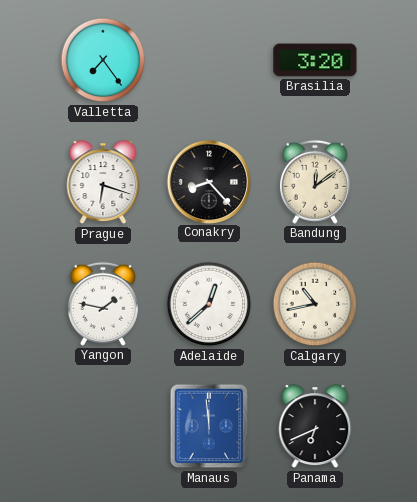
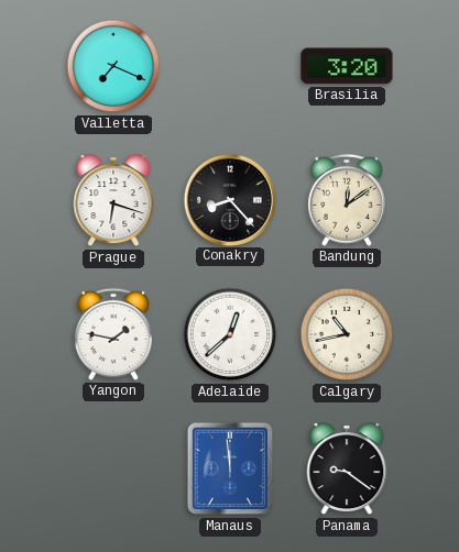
Valletta: 7:24 -> 7:19
Panama: 6:41 -> 9:21
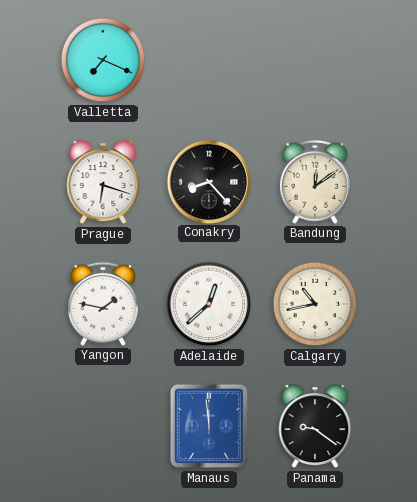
Brasilia: 3:20 -> none
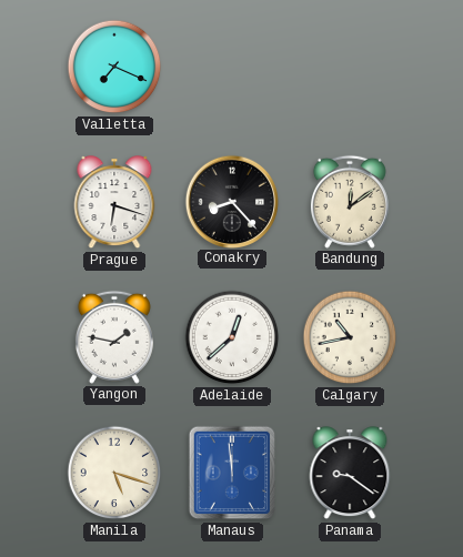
Manila: none -> 5:18
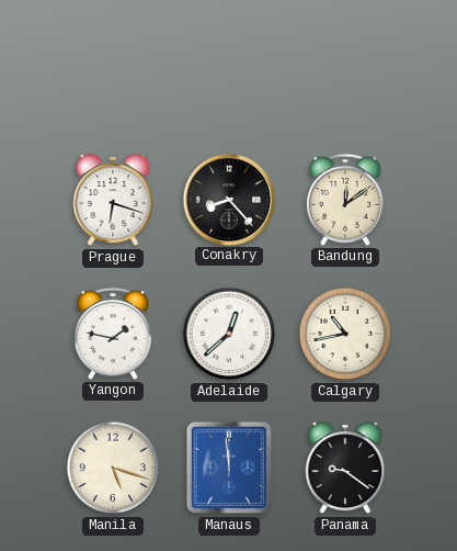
Valletta: 7:19 -> none
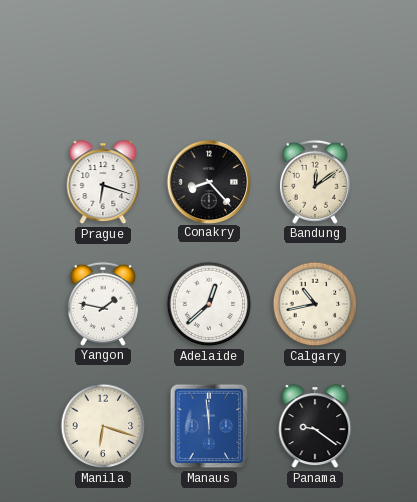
Manila: 5:18 -> 6:18
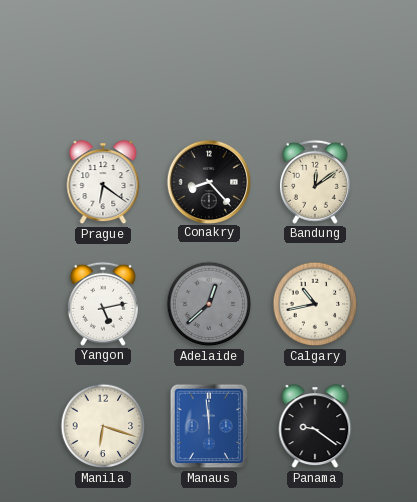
Prague: 6:18 -> 6:21
Yangon: 1:47 -> 5:13
Adelaide dial: white -> grey
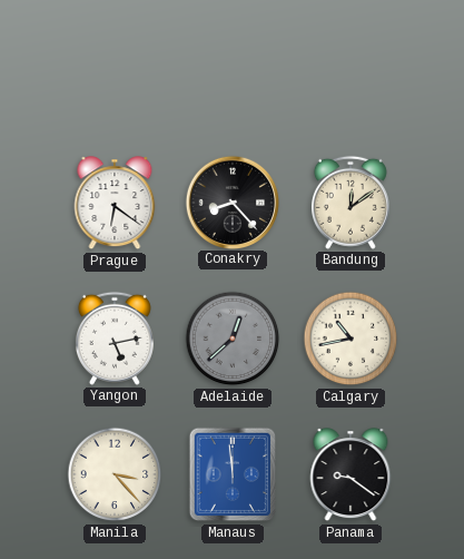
Manila: 6:18 -> 3:23
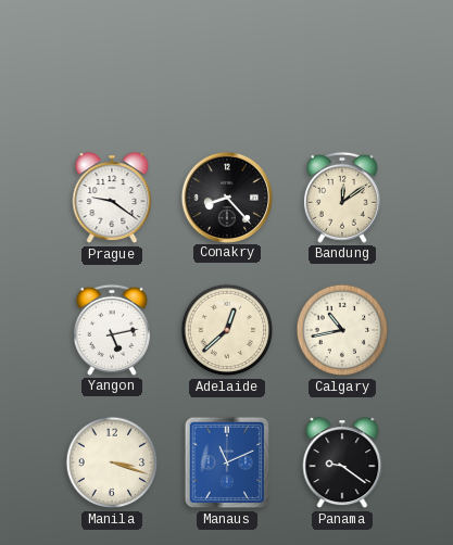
Prague: 6:21 -> 9:21
Adelaide dial: grey -> cream
Manila: 3:23 -> 3:18
Manaus: 11:59 -> 11:11
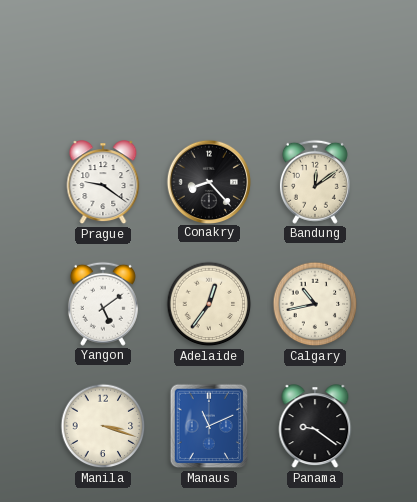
Yangon: 5:13 -> 5:09
Adelaide: 12:38 -> 12:36
